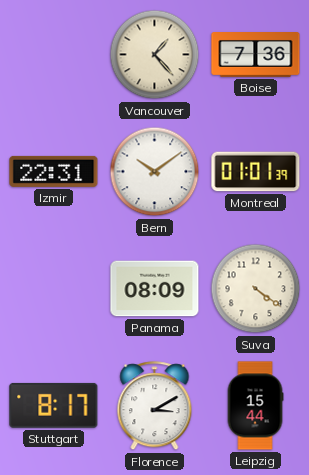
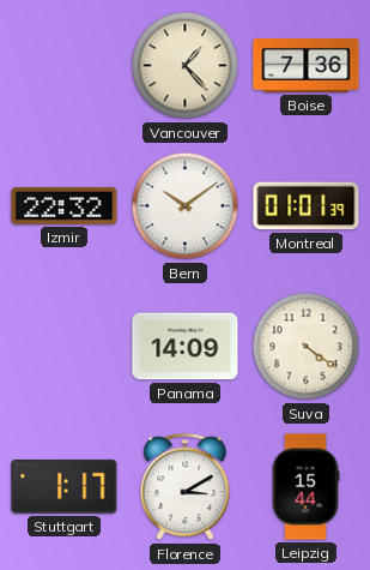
Izmir: 22:31 -> 22:32
Panama: 08:09 -> 14:09
Stuttgart: 8:17 -> 1:17
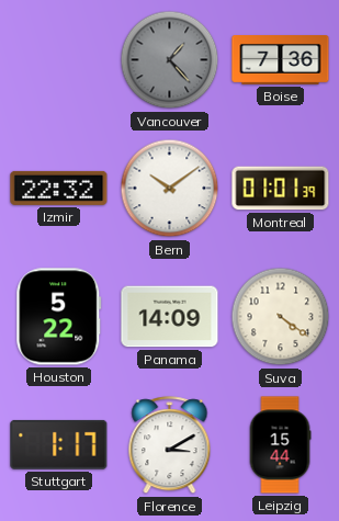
Vancouver dial: cream -> grey
Houston: none -> 5:22
